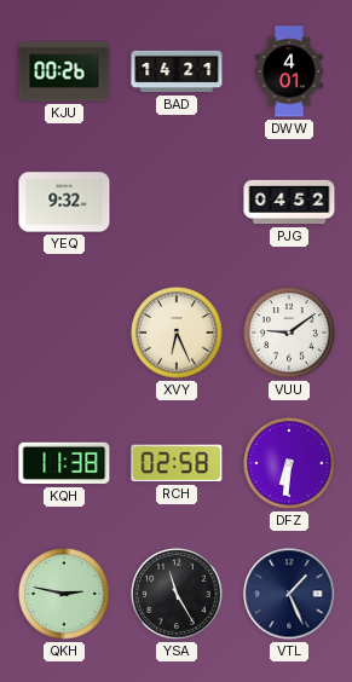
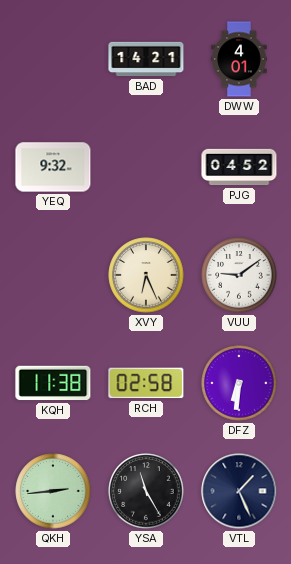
KJU: 00:26 -> none
QKH: 2:47 -> 2:44
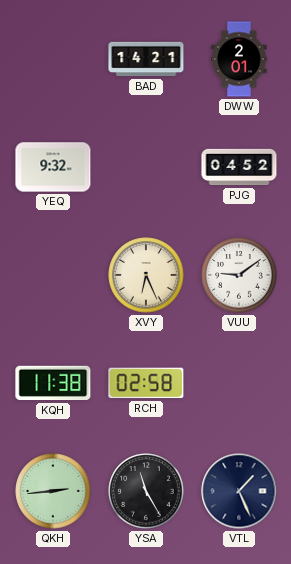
DWW: 4:01 -> 2:01
DFZ: 6:31 -> none
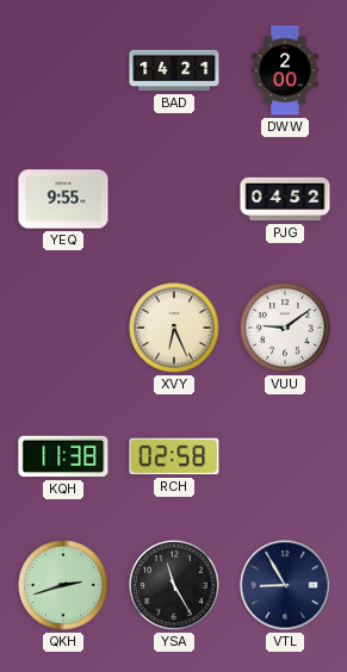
DWW: 2:01 -> 2:00
YEQ: 9:32 -> 9:55
QKH: 2:44 -> 2:42
VTL: 1:26 -> 8:55
